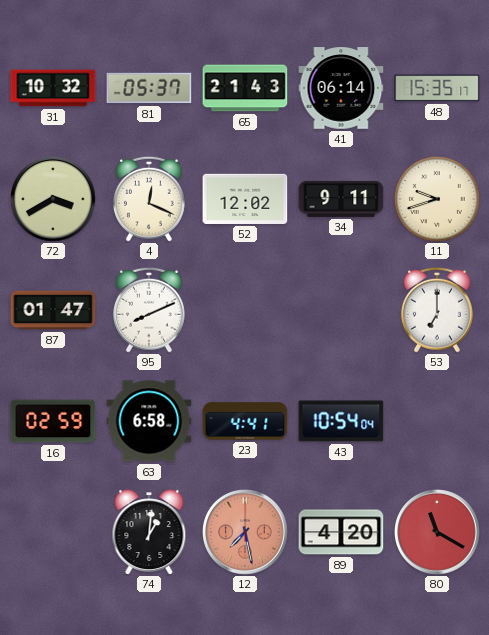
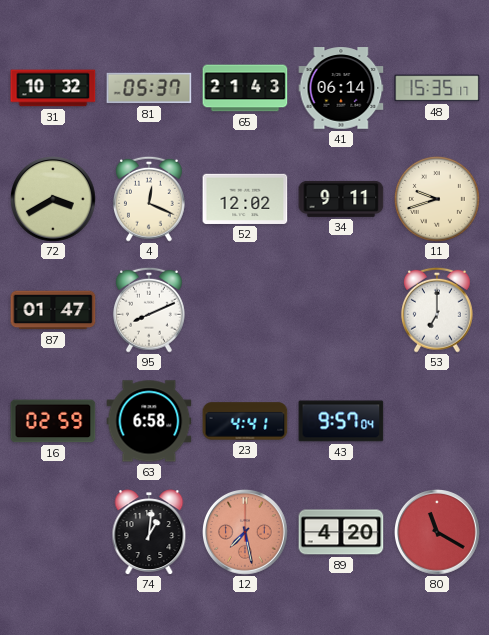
43: 10:54 -> 9:57
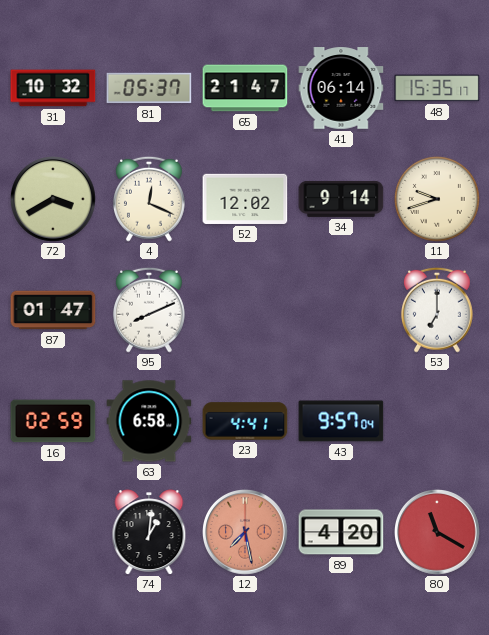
65: 21:43 -> 21:47
34: 9:11 -> 9:14
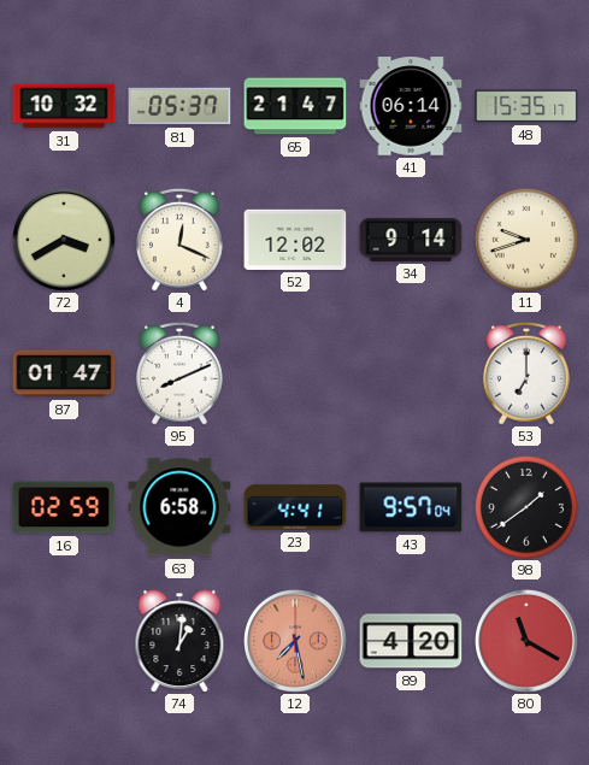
98: none -> 1:39
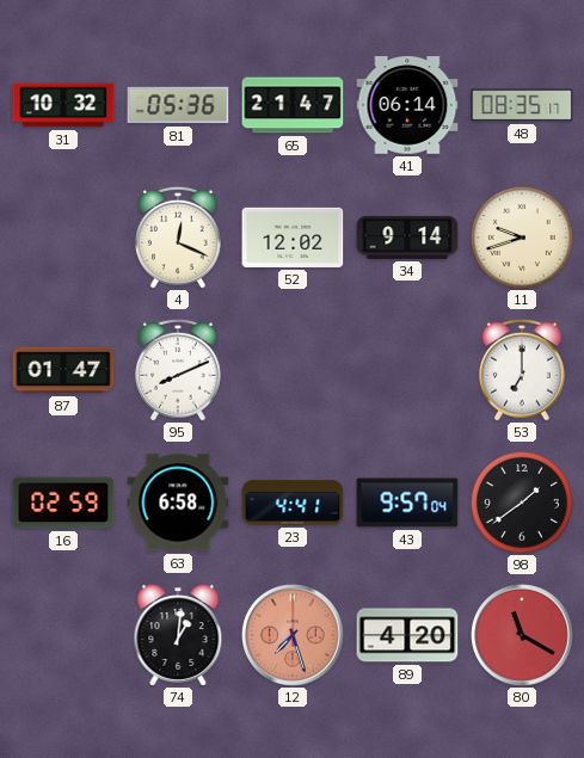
81: 05:37 -> 05:36
48: 15:35 -> 08:35
72: 3:40 -> none
12: 7:28 -> 7:27
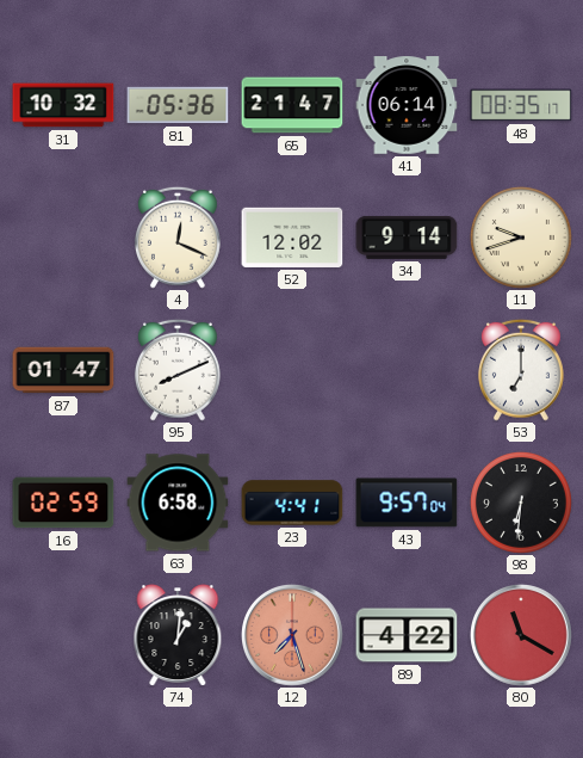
98: 1:39 -> 6:31
89: 4:20 -> 4:22
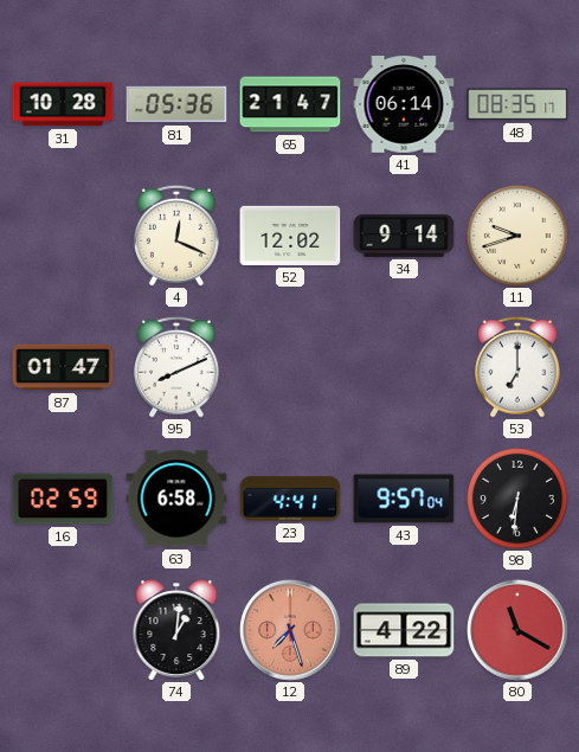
31: 10:32 -> 10:28
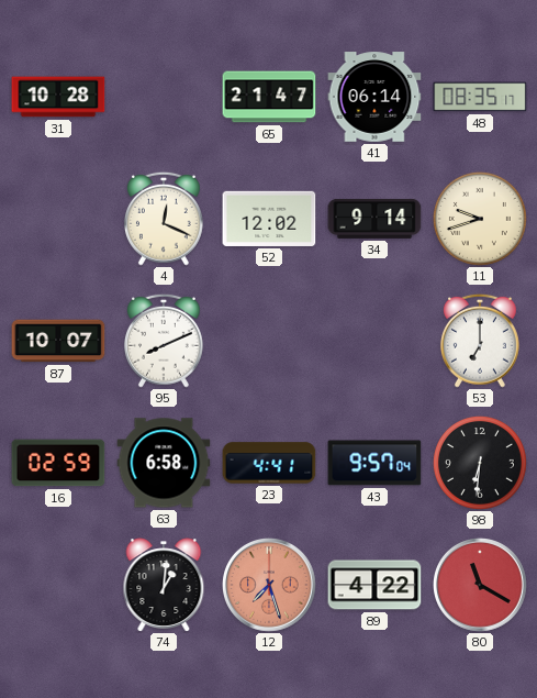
81: 05:36 -> none
87: 01:47 -> 10:07
